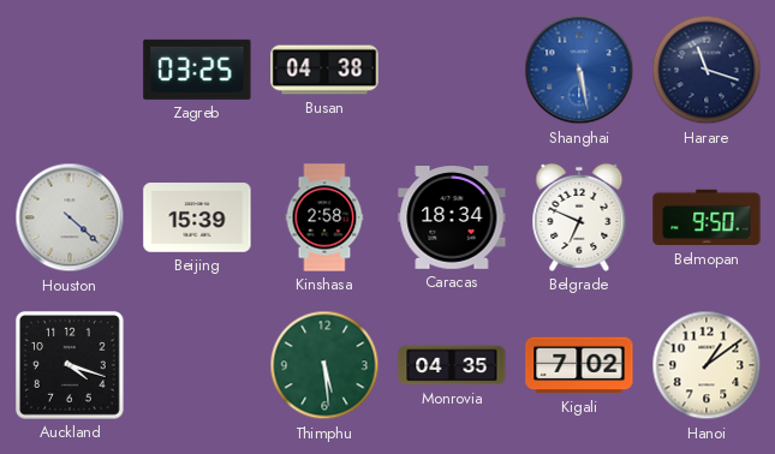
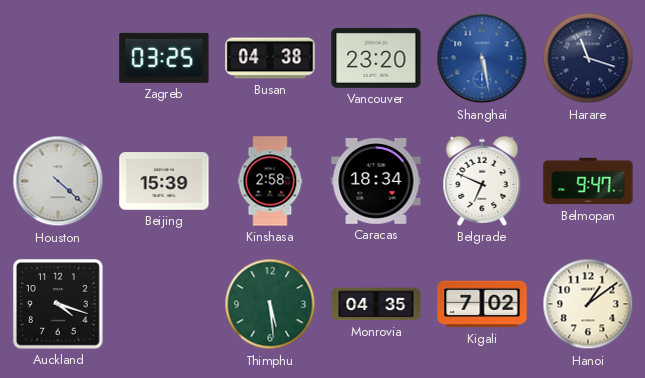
Vancouver: none -> 23:20
Belmopan: 9:50 -> 9:47
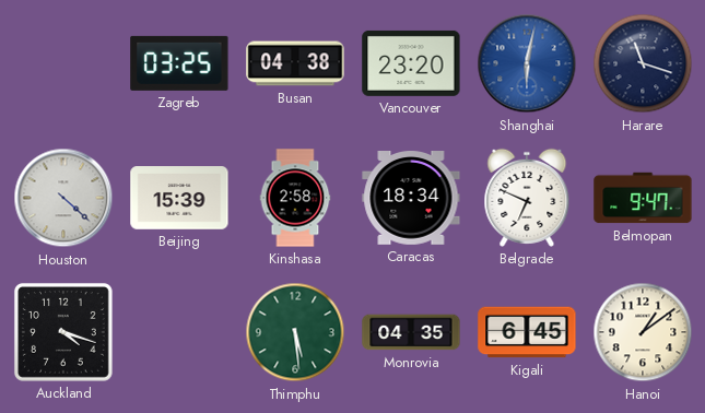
Shanghai: 5:28 -> 6:02
Kigali: 7:02 -> 6:45
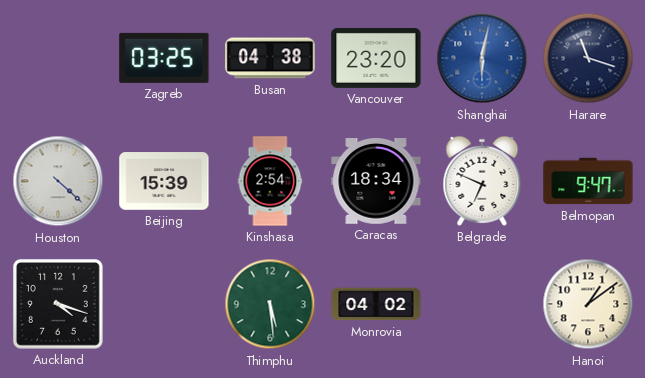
Kinshasa: 2:58 -> 2:54
Monrovia: 04:35 -> 04:02
Kigali: 6:45 -> none
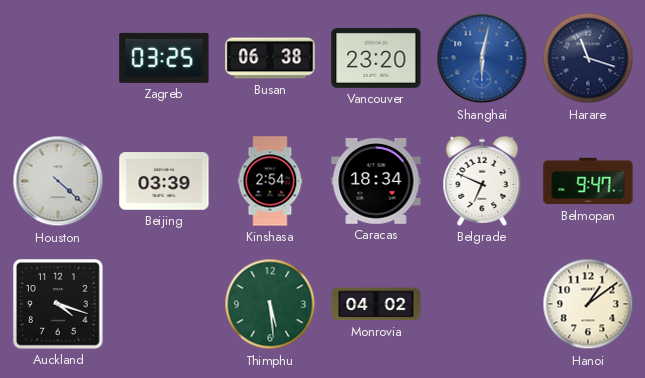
Busan: 04:38 -> 06:38
Beijing: 15:39 -> 03:39
